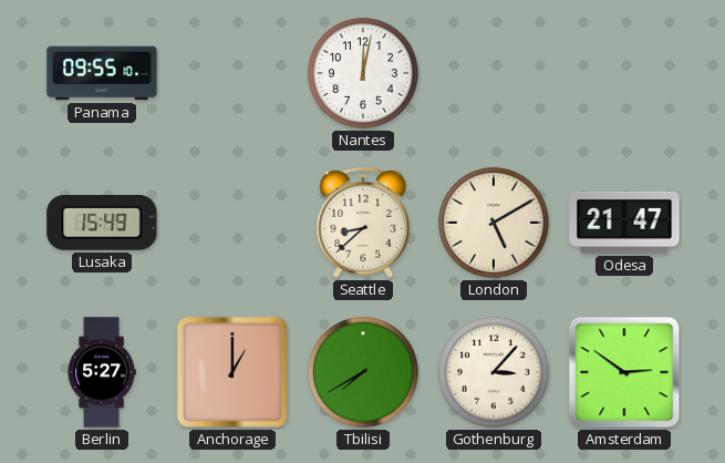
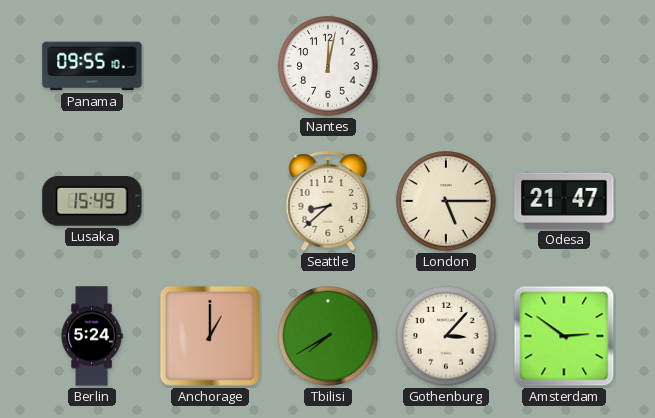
London: 5:10 -> 5:15
Berlin: 5:27 -> 5:24
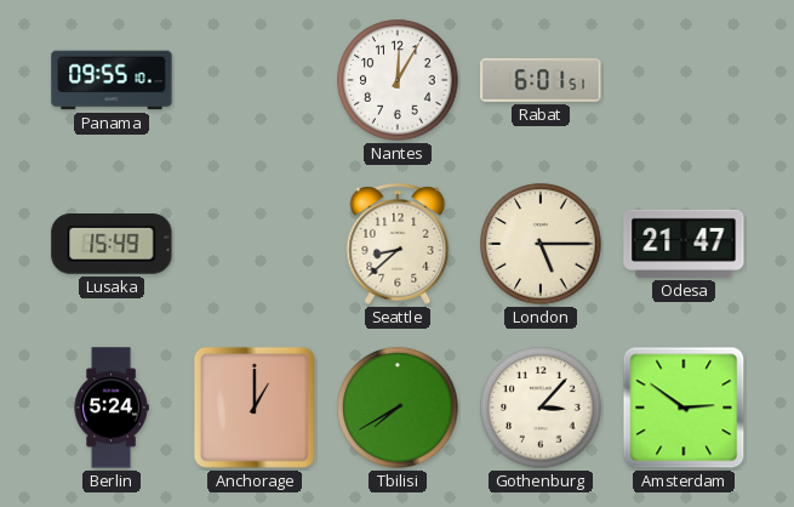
Nantes: 12:02 -> 12:05
Rabat: none -> 6:01
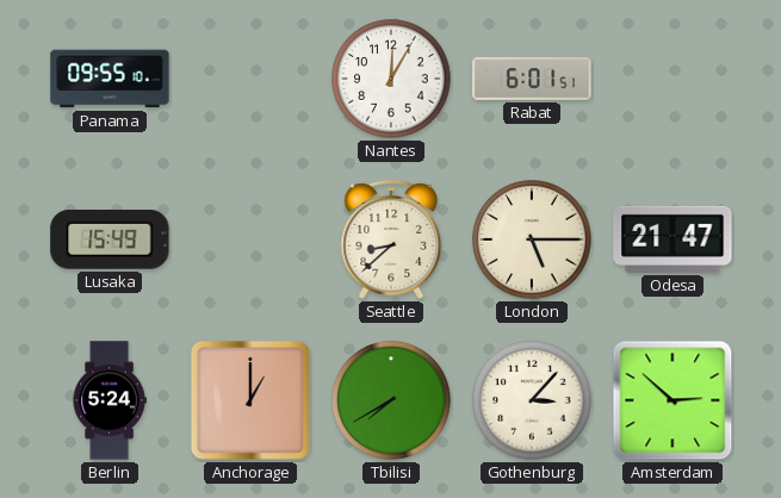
Amsterdam: 2:51 -> 2:52
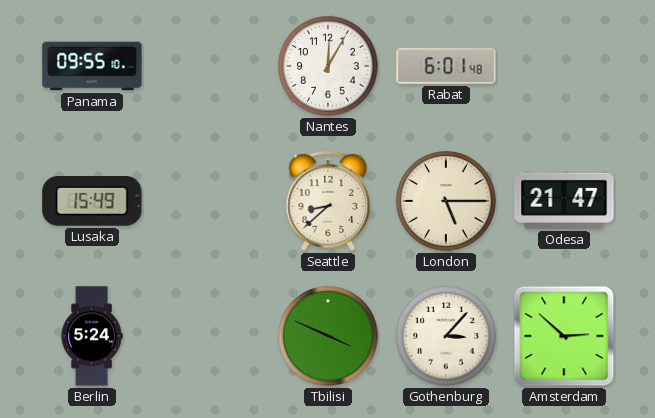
Rabat: 6:01:51 -> 6:01:48
Anchorage: 1:00 -> none
Tbilisi: 7:40 -> 3:49
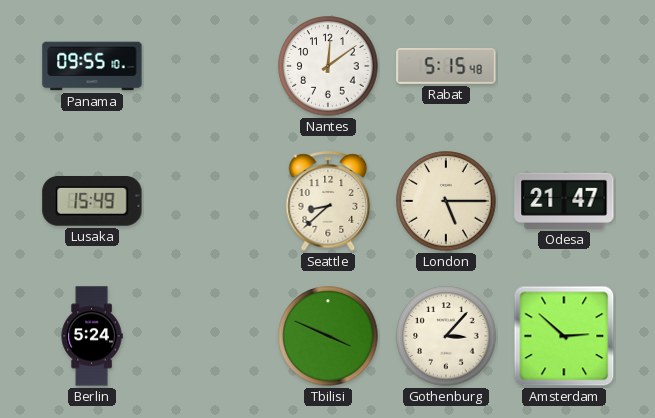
Nantes: 12:05 -> 12:09
Rabat: 6:01 -> 5:15
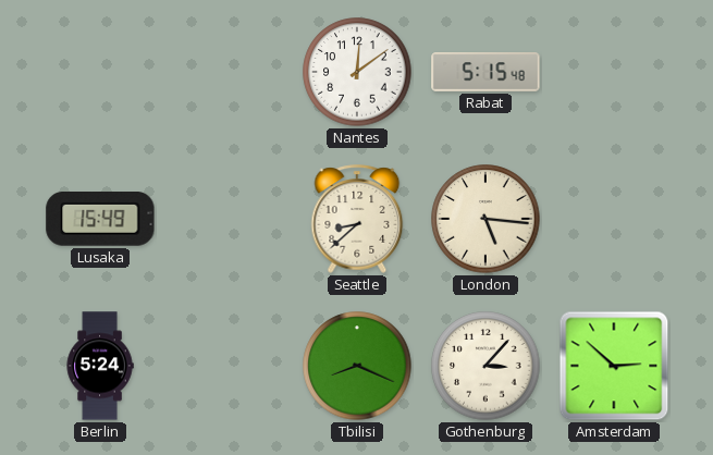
Panama: 09:55 -> none
London: 5:15 -> 5:16
Odesa: 21:47 -> none
Tbilisi: 3:49 -> 8:19
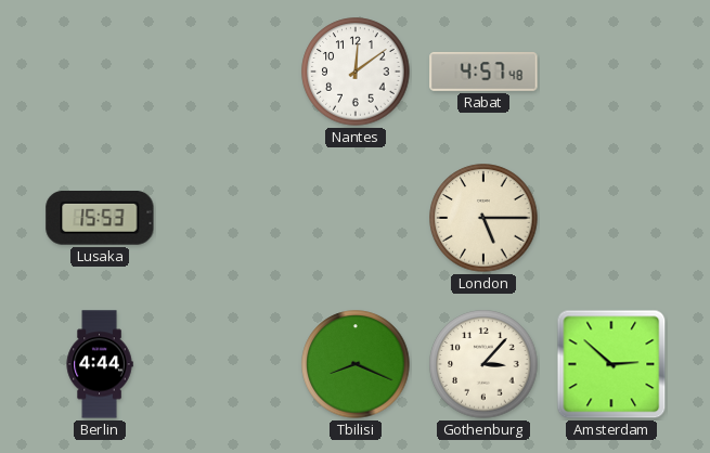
Rabat: 5:15 -> 4:57
Lusaka: 15:49 -> 15:53
Seattle: 8:38 -> none
London: 5:16 -> 5:15
Berlin: 5:24 -> 4:44
